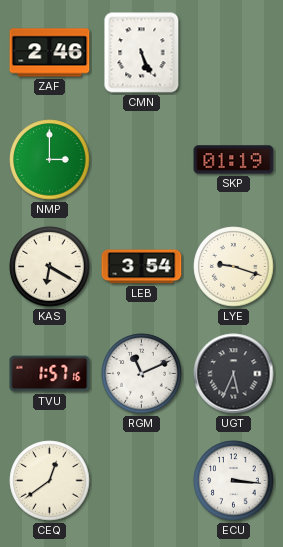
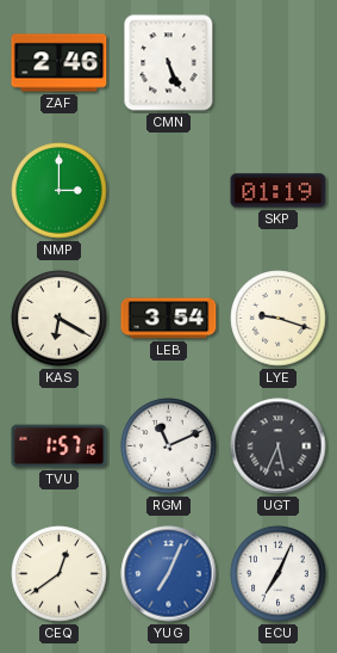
YUG: none -> 7:04
ECU: 3:16 -> 7:04
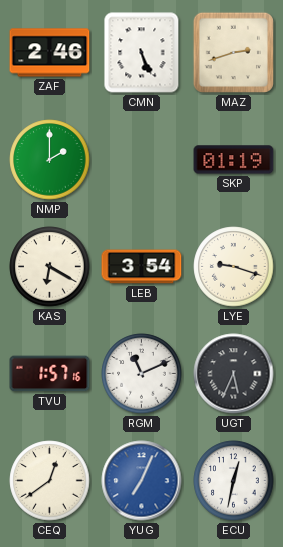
MAZ: none -> 2:42
NMP: 3:00 -> 2:00
ECU: 7:04 -> 12:32
